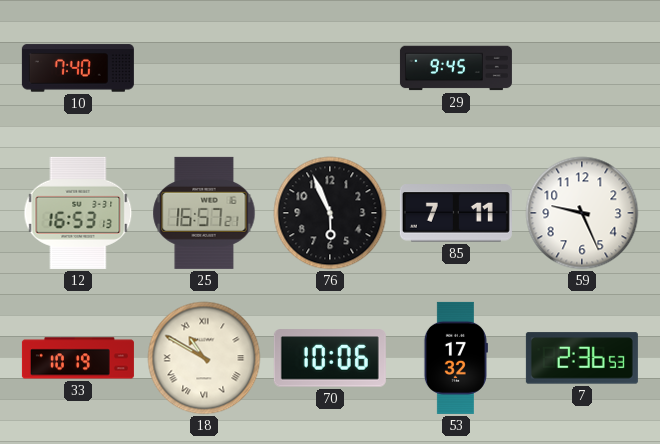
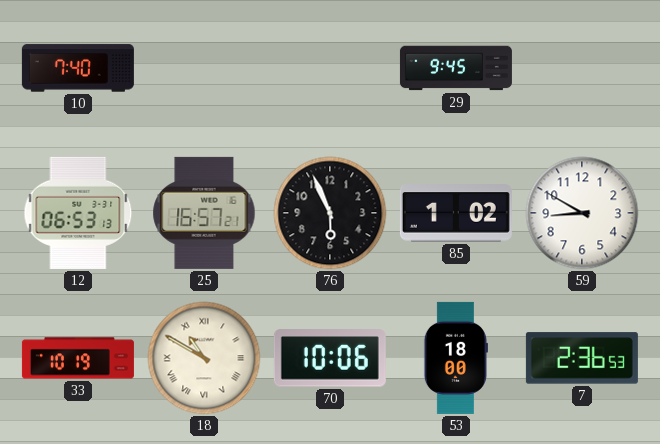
12: 16:53 -> 06:53
85: 7:11 -> 1:02
59: 9:26 -> 8:50
53: 17:32 -> 18:00
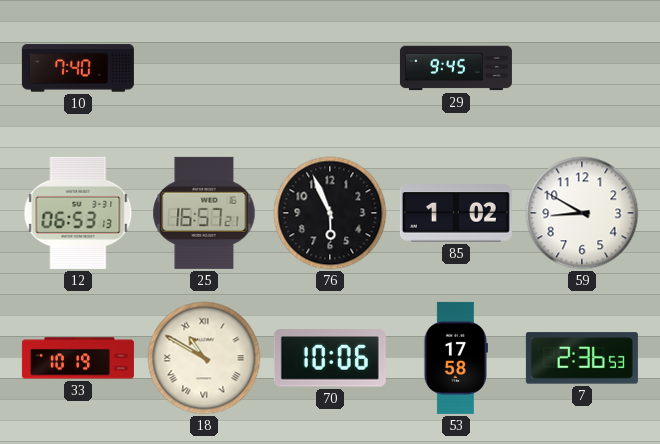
53: 18:00 -> 17:58
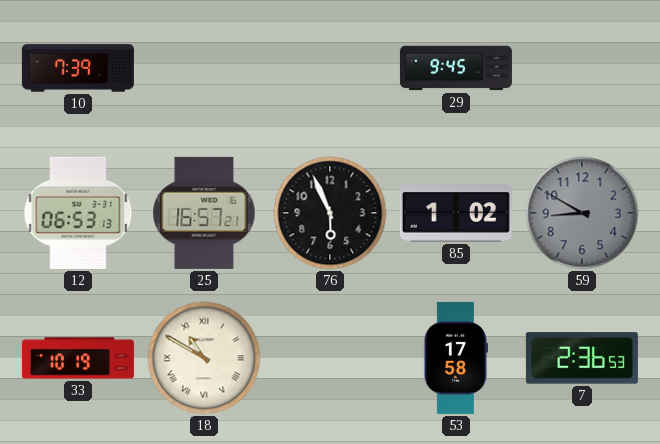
10: 7:40 -> 7:39
59 dial: white -> grey
70: 10:06 -> none
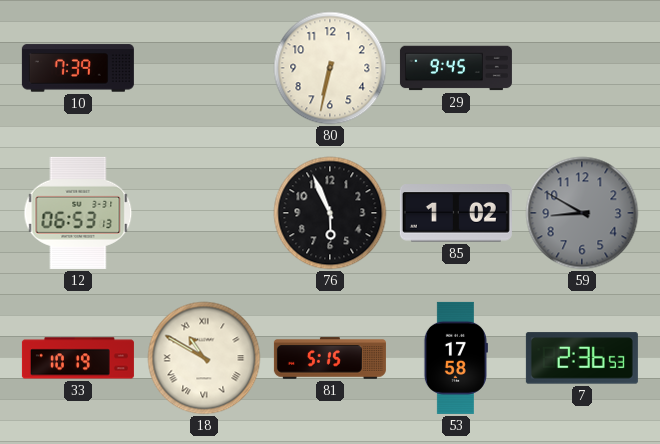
80: none -> 6:32
25: 16:57 -> none
81: none -> 5:15
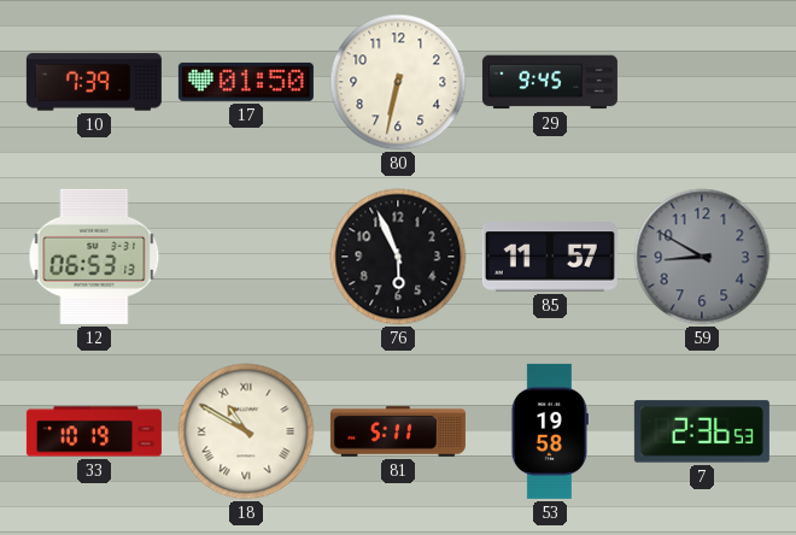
17: none -> 01:50
85: 1:02 -> 11:57
81: 5:15 -> 5:11
53: 17:58 -> 19:58
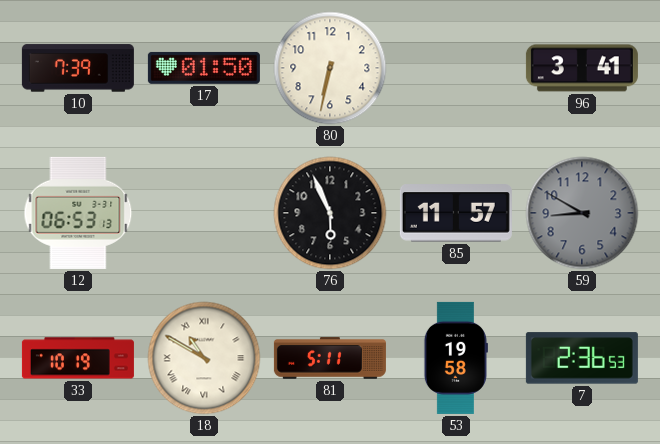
29: 9:45 -> none
96: none -> 3:41
